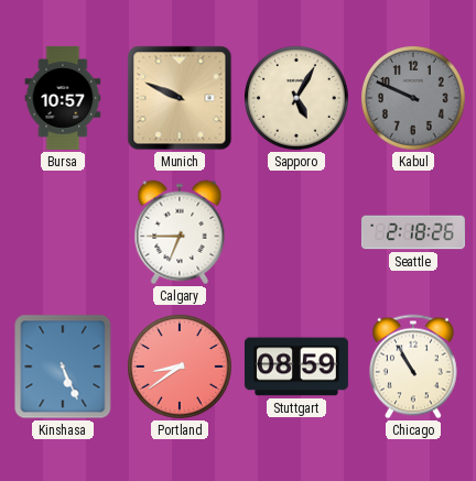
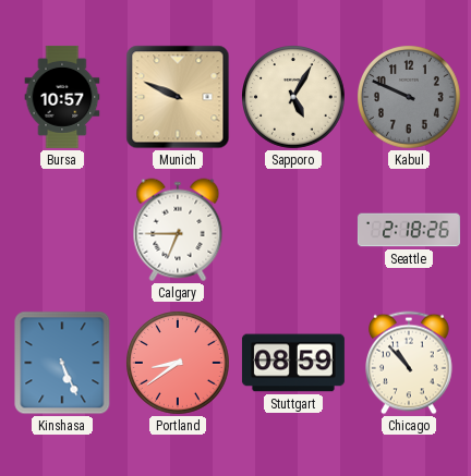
Chicago: 10:55 -> 10:53
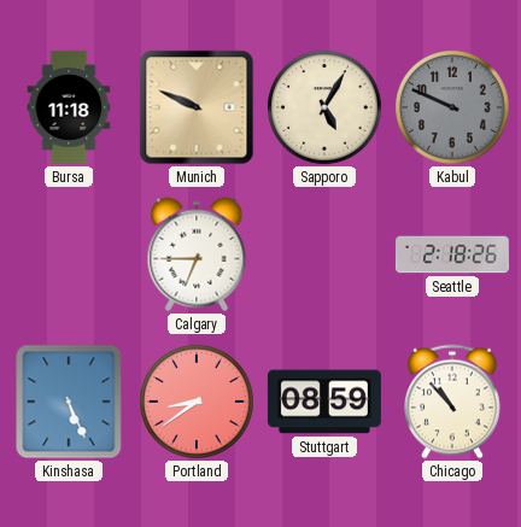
Bursa: 10:57 -> 11:18
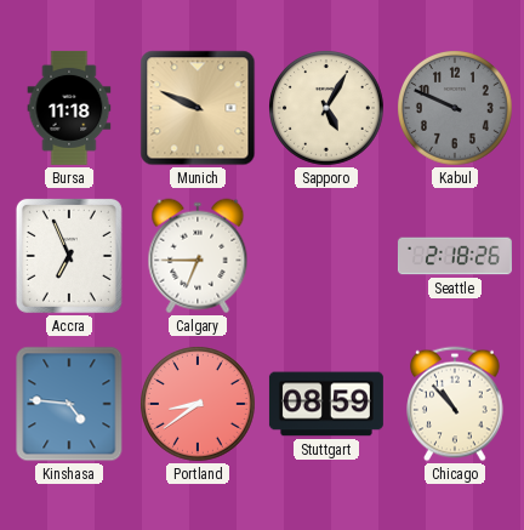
Accra: none -> 6:56
Kinshasa: 5:26 -> 4:46
